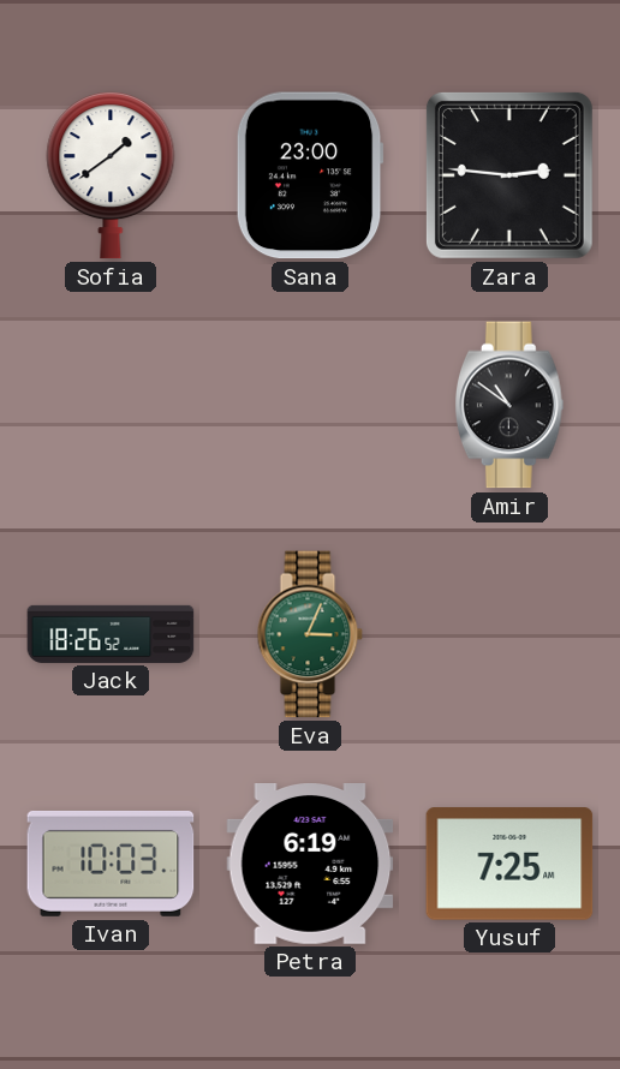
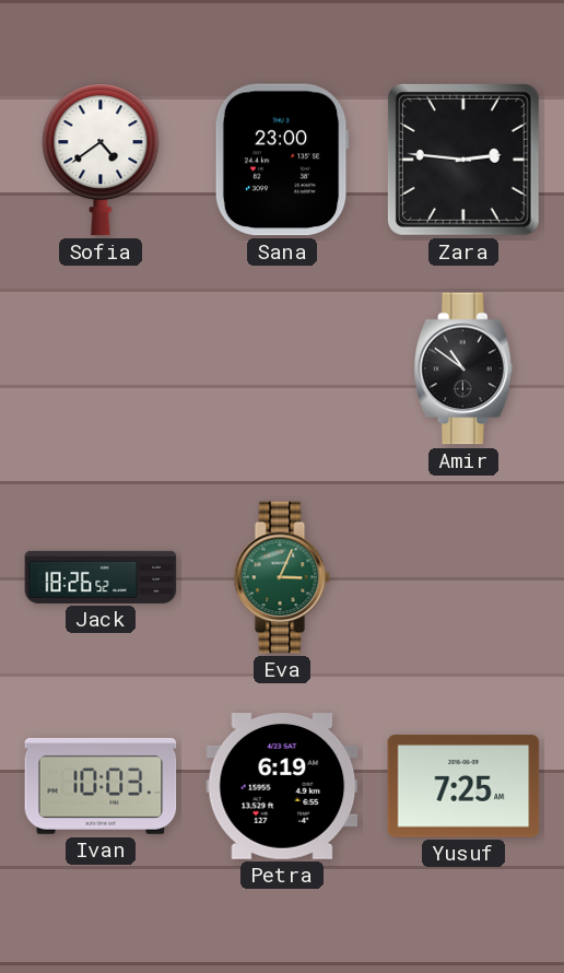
Sofia: 1:39 -> 4:39
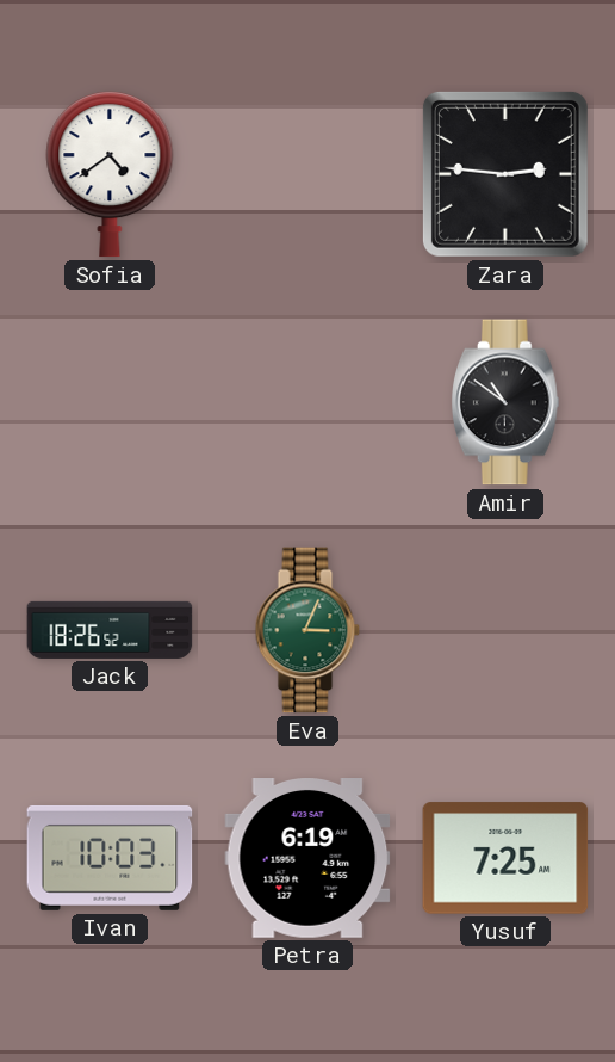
Sana: 23:00 -> none
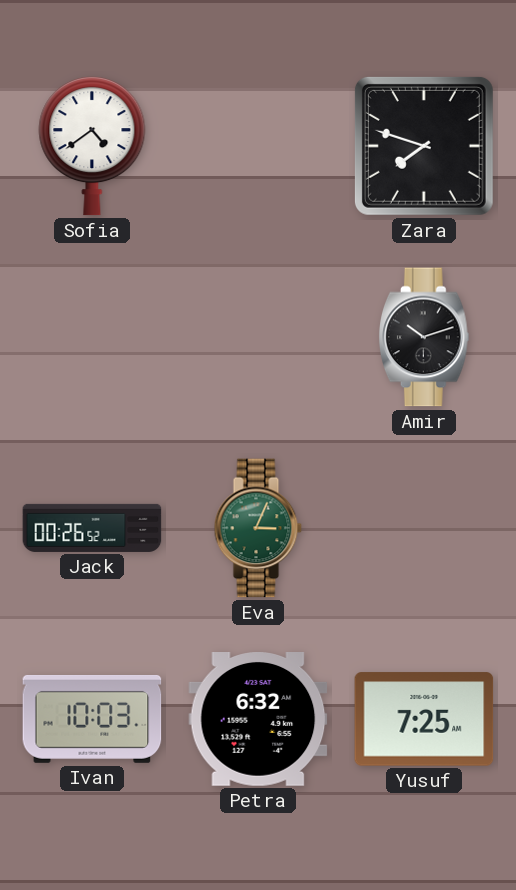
Zara: 2:46 -> 7:48
Amir: 10:51 -> 10:12
Jack: 18:26 -> 00:26
Petra: 6:19 -> 6:32
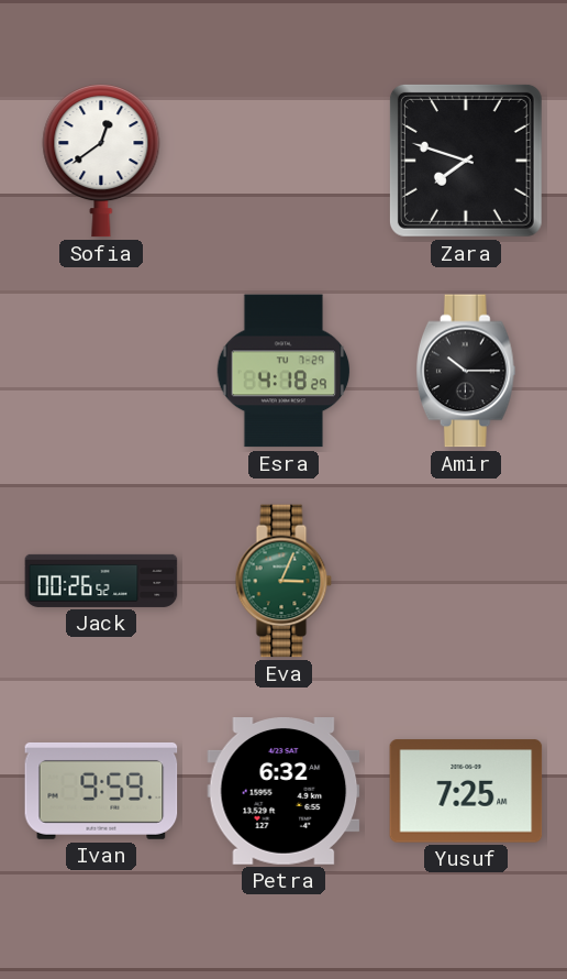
Sofia: 4:39 -> 12:39
Esra: none -> 4:18
Amir: 10:12 -> 10:15
Ivan: 10:03 -> 9:59
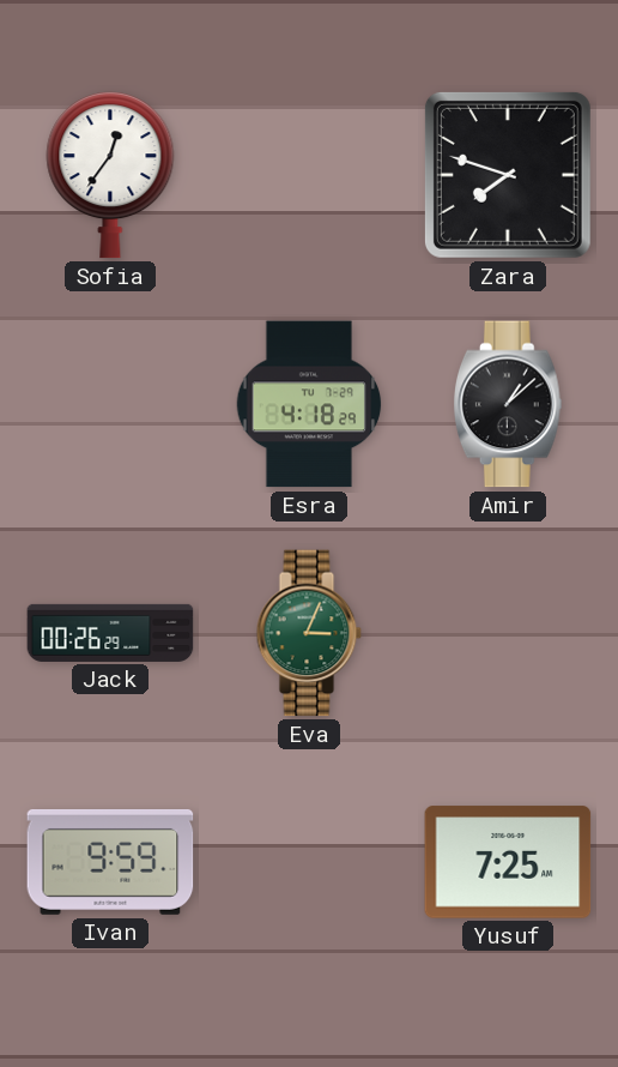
Sofia: 12:39 -> 12:36
Amir: 10:15 -> 1:08
Jack: 00:26:52 -> 00:26:29
Petra: 6:32 -> none
